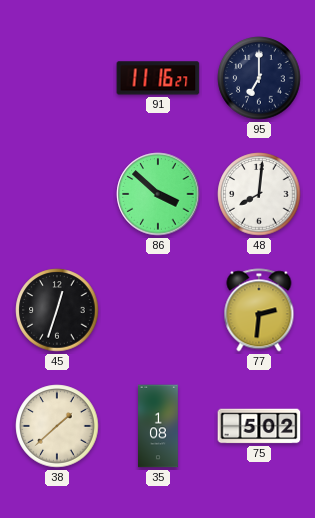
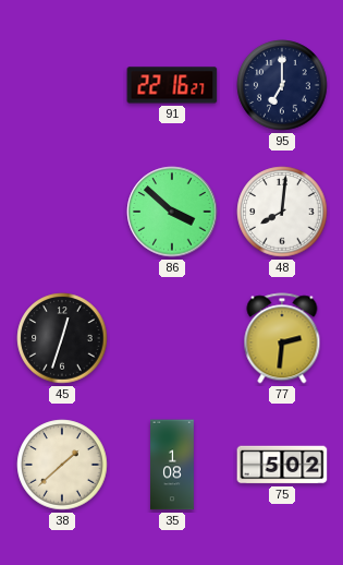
91: 11:16 -> 22:16
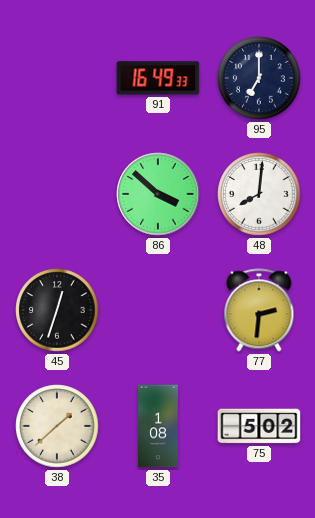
91: 22:16 -> 16:49
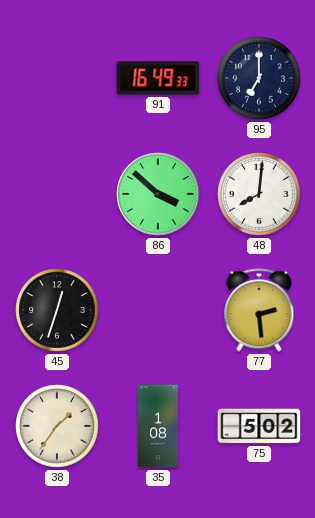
77: 2:31 -> 2:29
38: 1:38 -> 1:36
